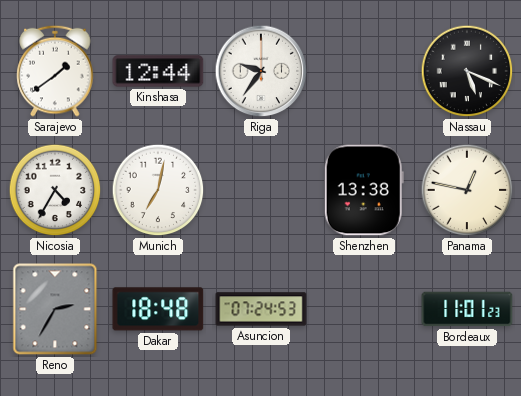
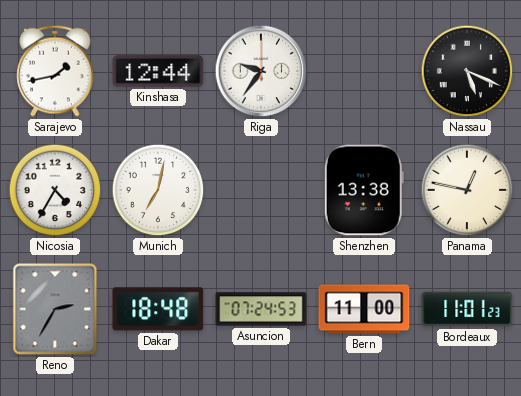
Sarajevo: 1:39 -> 1:43
Bern: none -> 11:00
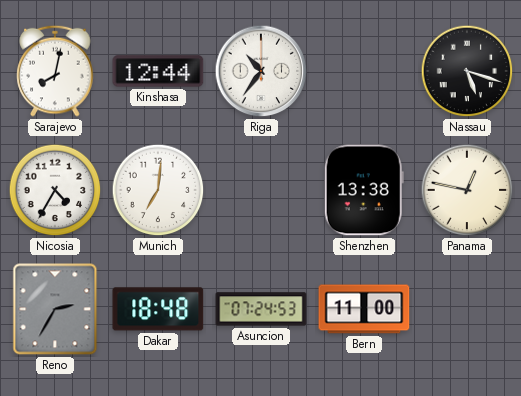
Sarajevo: 1:43 -> 8:02
Riga: 9:36 -> 10:36
Nassau: 5:19 -> 5:18
Munich: 7:02 -> 7:01
Bordeaux: 11:01 -> none
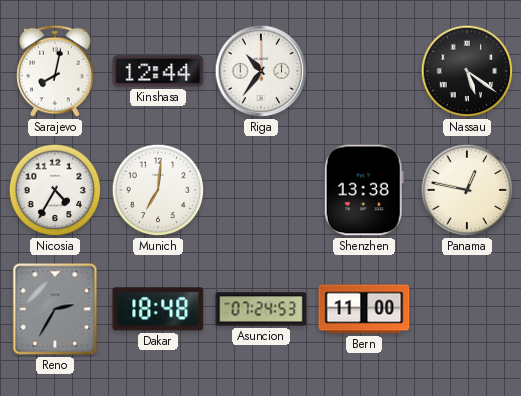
Nassau: 5:18 -> 5:21
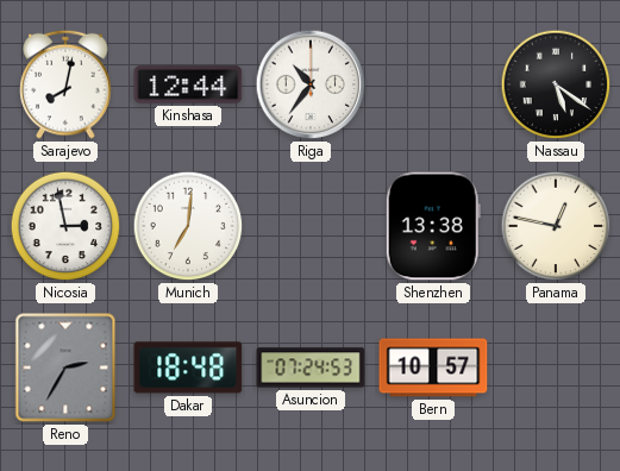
Nicosia: 4:35 -> 2:58
Bern: 11:00 -> 10:57
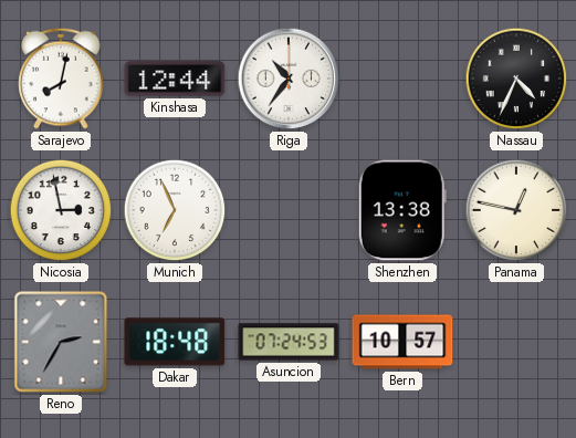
Nassau: 5:21 -> 4:34
Munich: 7:01 -> 6:56
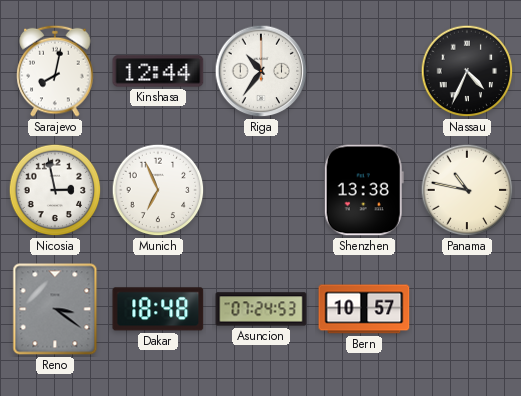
Panama: 12:47 -> 10:47
Reno: 2:35 -> 3:21
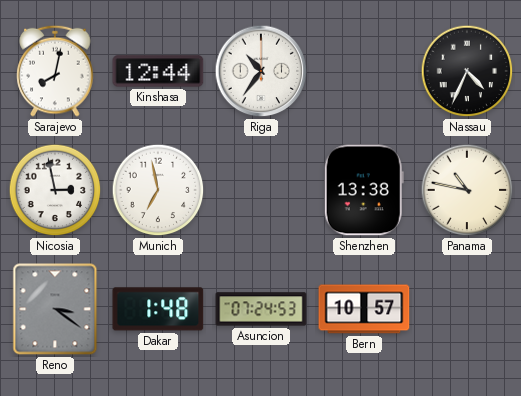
Munich: 6:56 -> 6:58
Dakar: 18:48 -> 1:48
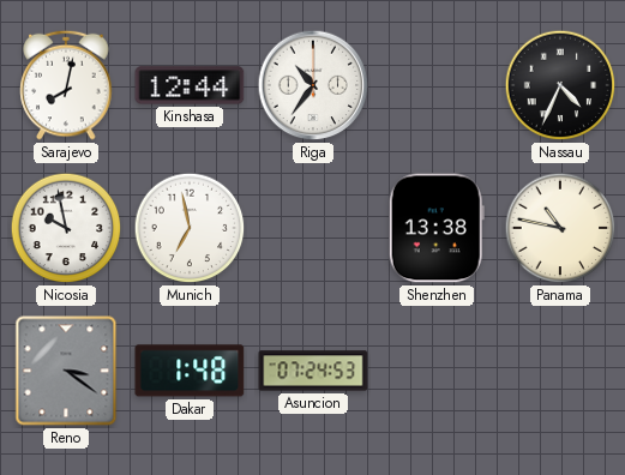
Nicosia: 2:58 -> 9:58
Bern: 10:57 -> none
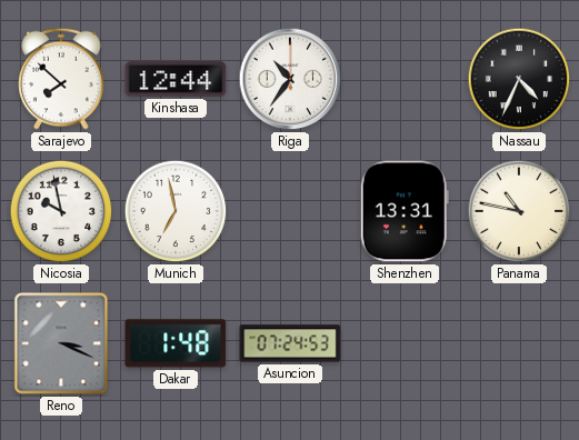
Sarajevo: 8:02 -> 7:52
Shenzhen: 13:38 -> 13:31
Reno: 3:21 -> 3:19
